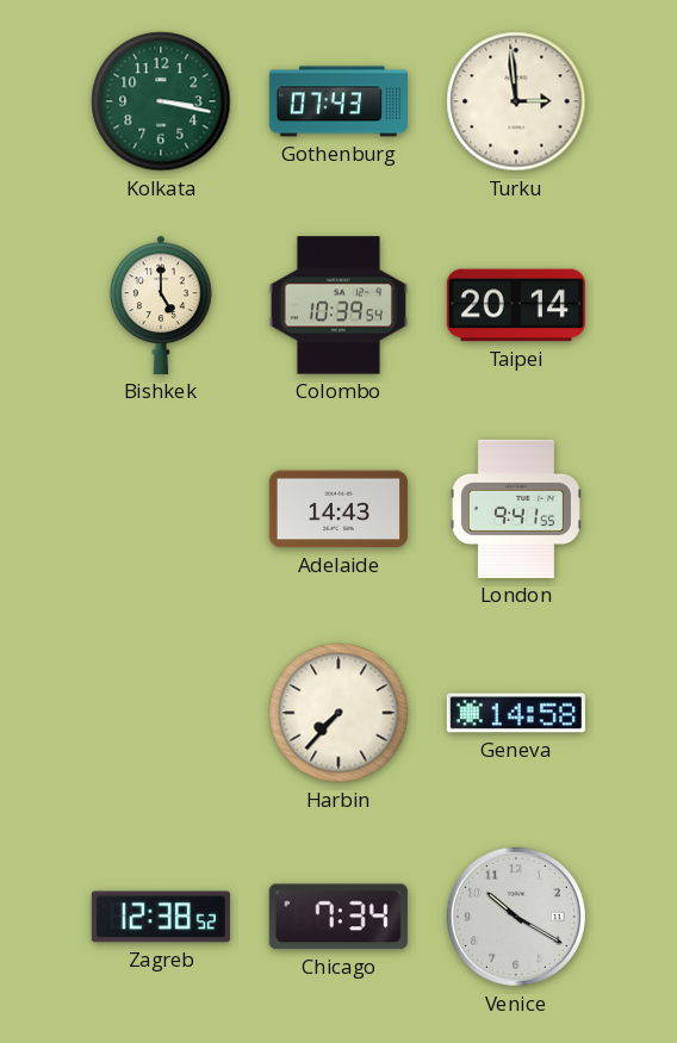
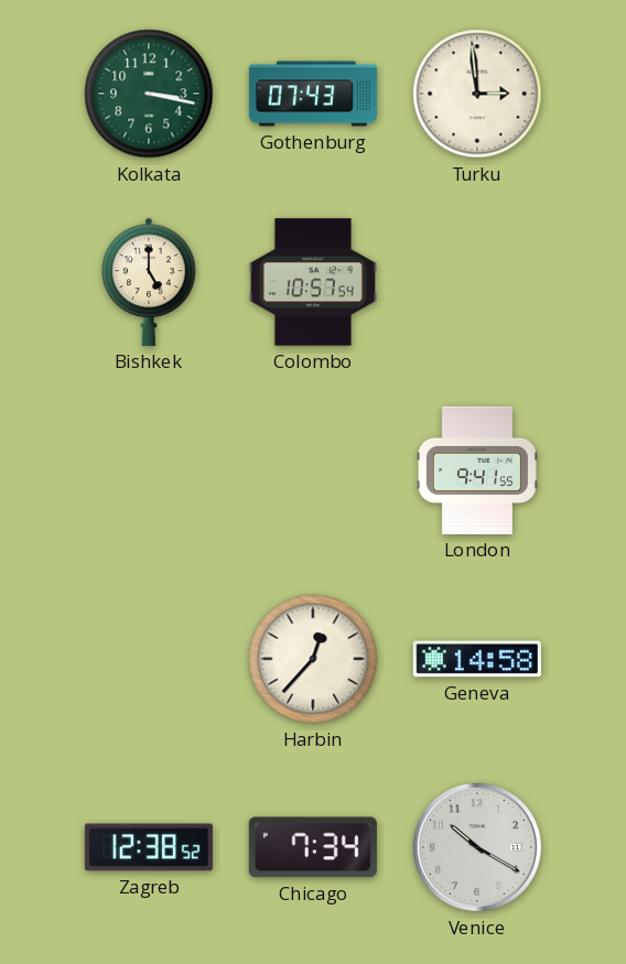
Colombo: 10:39 -> 10:57
Taipei: 20:14 -> none
Adelaide: 14:43 -> none
Harbin: 7:37 -> 12:37
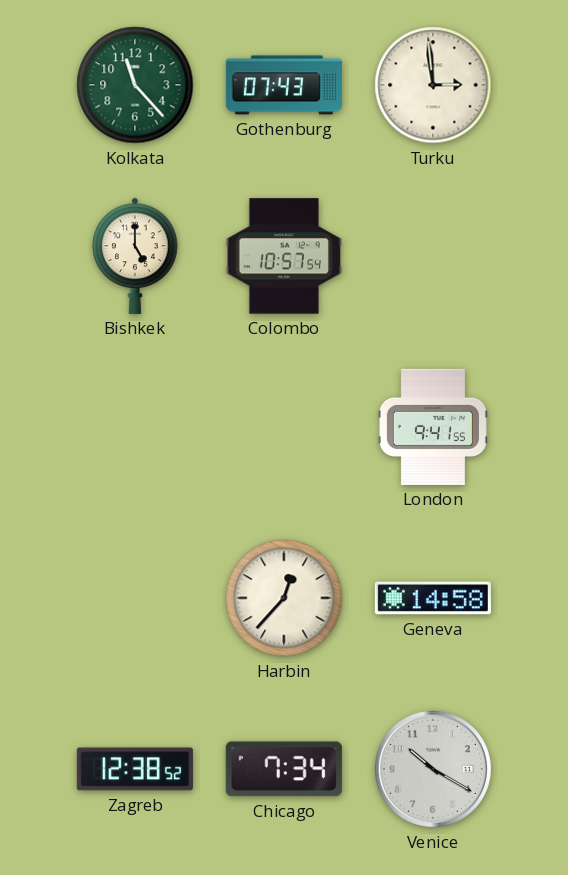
Kolkata: 3:17 -> 11:23
